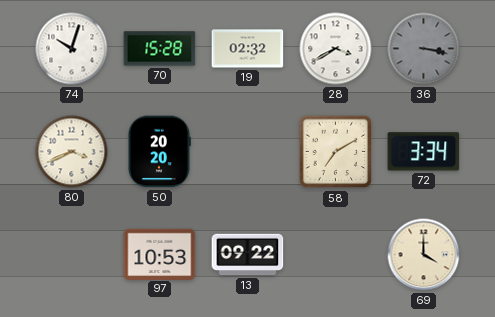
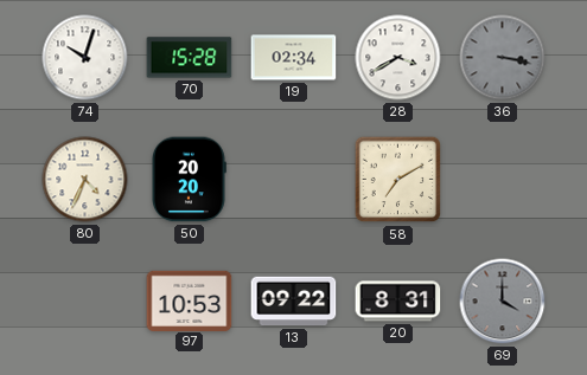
19: 02:32 -> 02:34
80: 3:41 -> 4:34
72: 3:34 -> none
20: none -> 8:31
69 dial: cream -> grey
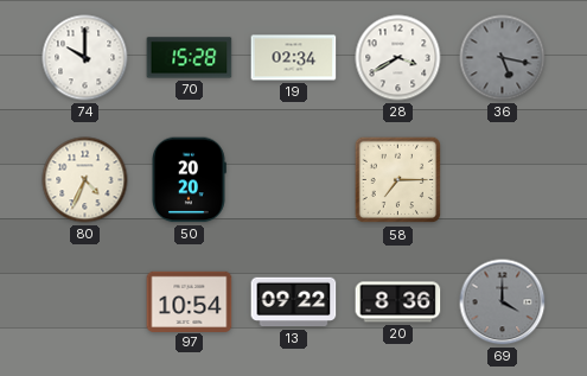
74: 10:03 -> 10:00
36: 3:17 -> 5:17
58: 7:10 -> 7:15
97: 10:53 -> 10:54
20: 8:31 -> 8:36
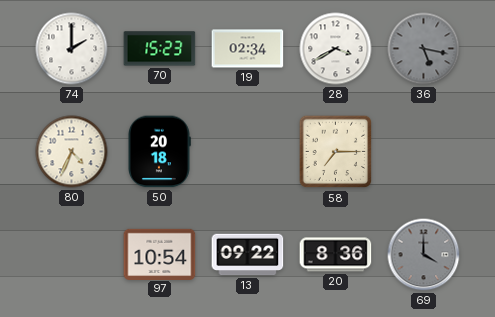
74: 10:00 -> 2:00
70: 15:28 -> 15:23
50: 20:20 -> 20:18
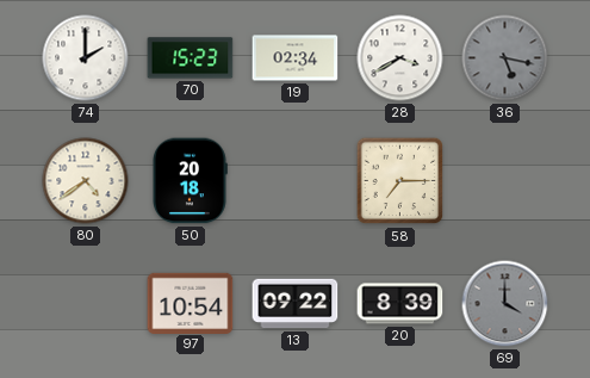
80: 4:34 -> 4:39
20: 8:36 -> 8:39
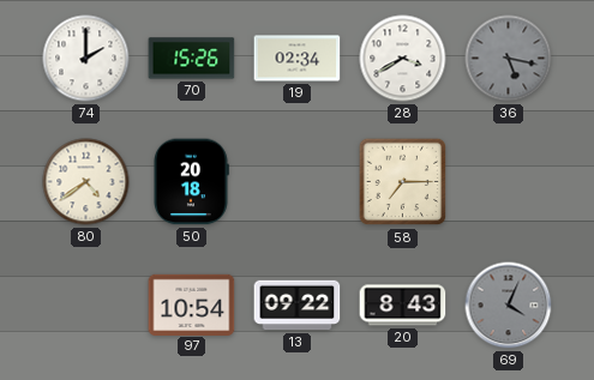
70: 15:23 -> 15:26
20: 8:39 -> 8:43
69: 4:00 -> 4:04
